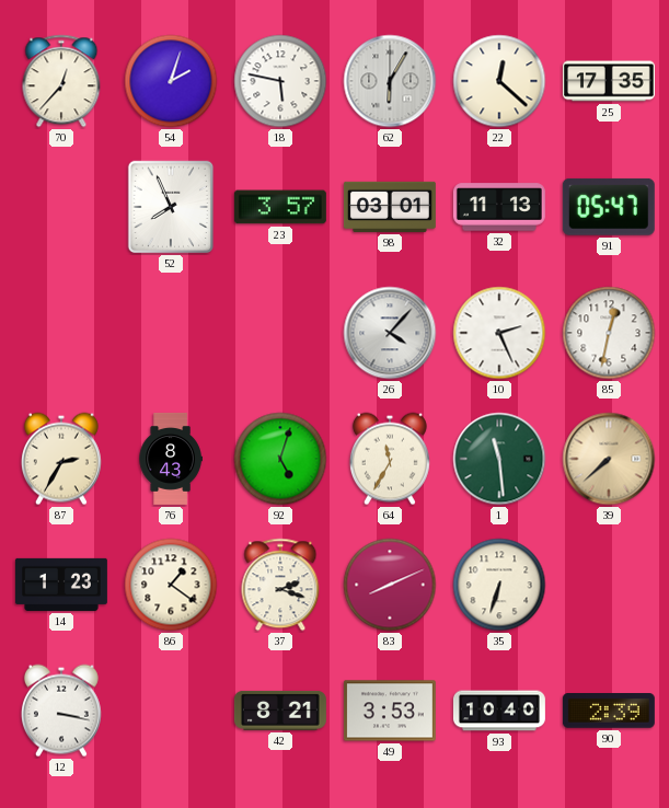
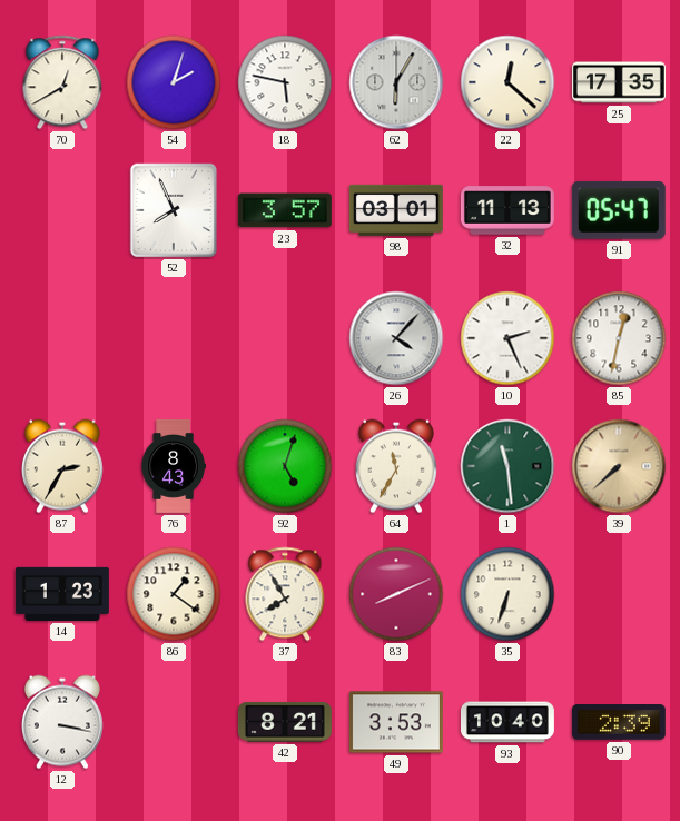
70: 12:37 -> 12:40
37: 2:18 -> 7:55
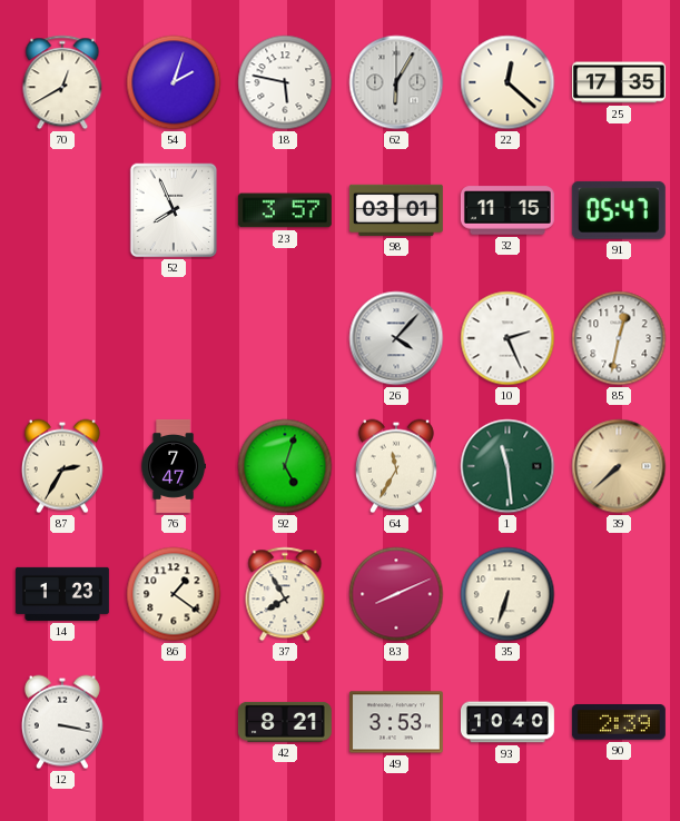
32: 11:13 -> 11:15
76: 8:43 -> 7:47
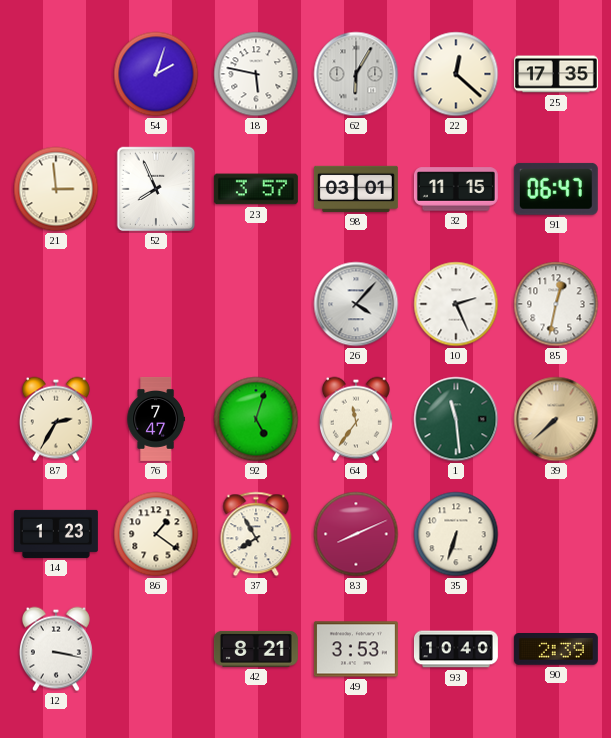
70: 12:40 -> none
21: none -> 2:59
91: 05:47 -> 06:47
64: 11:35 -> 11:36
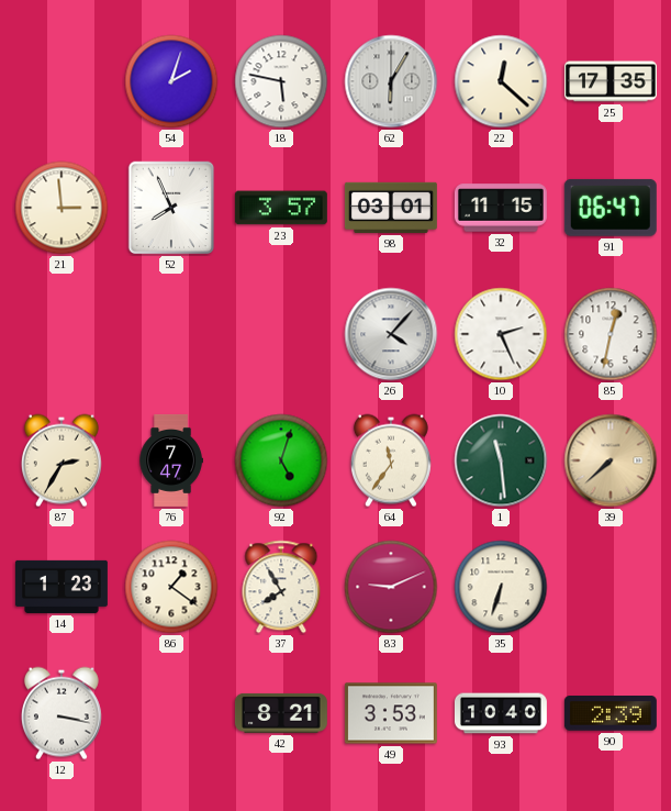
83: 8:11 -> 9:11
